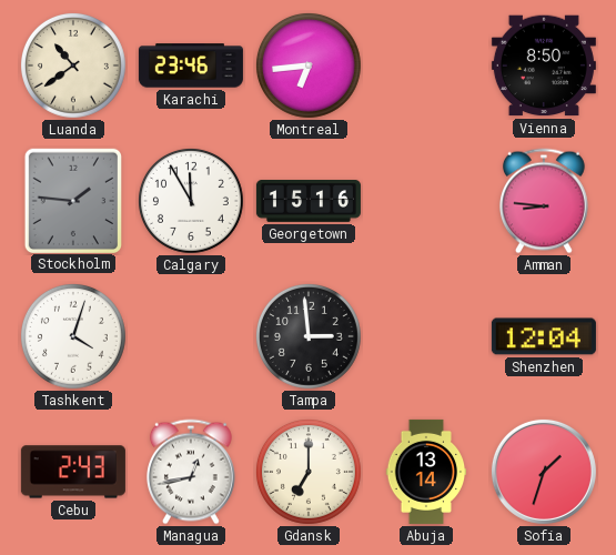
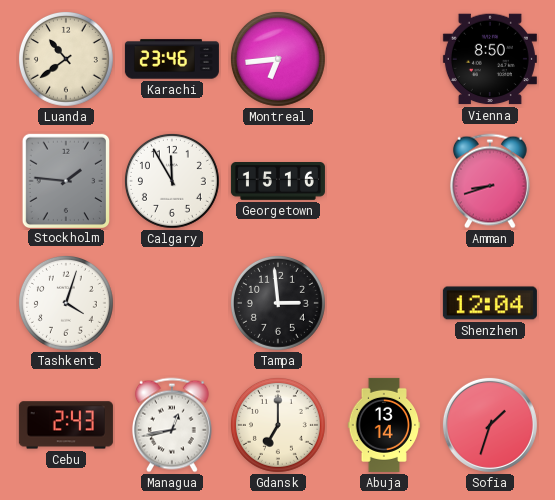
Amman: 8:46 -> 8:42
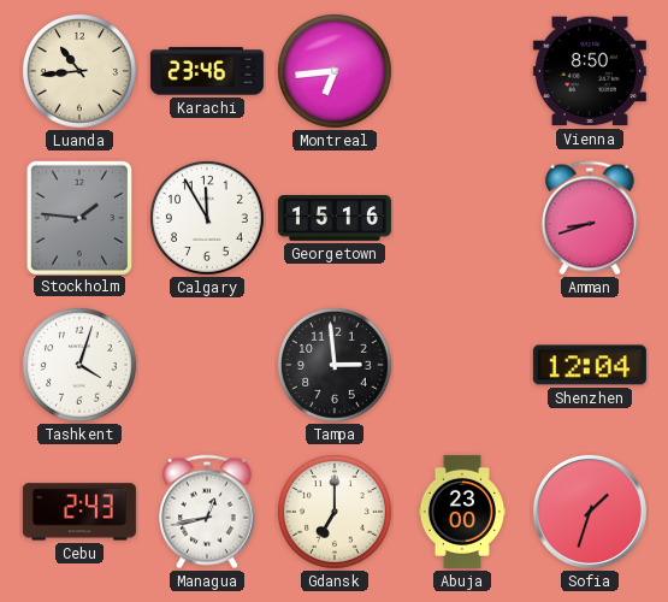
Luanda: 10:39 -> 10:44
Abuja: 13:14 -> 23:00
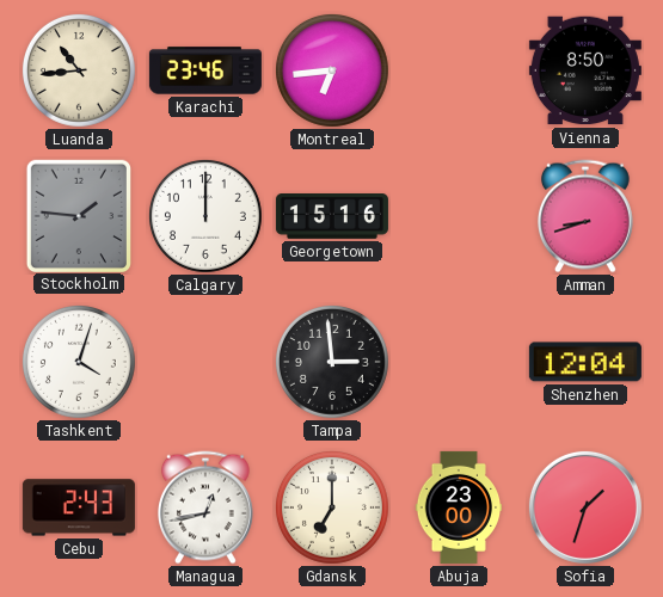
Calgary: 11:55 -> 12:00
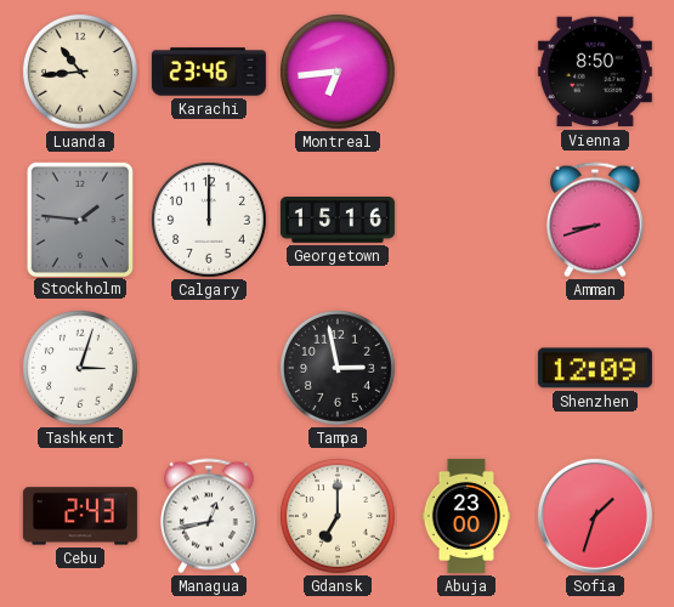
Tashkent: 4:03 -> 3:03
Tampa: 2:59 -> 2:58
Shenzhen: 12:04 -> 12:09
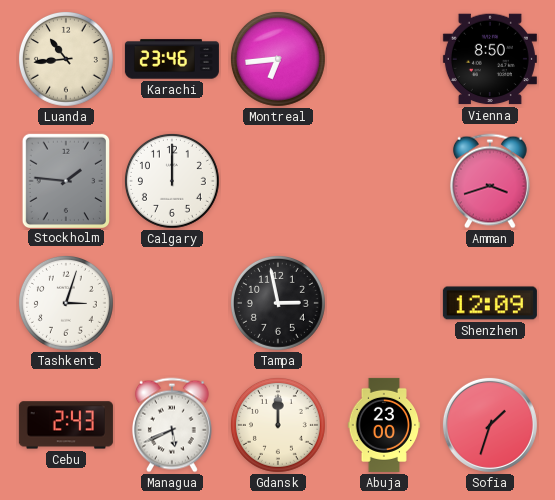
Georgetown: 15:16 -> none
Amman: 8:42 -> 3:42
Managua: 12:43 -> 5:41
Gdansk: 7:00 -> 12:00
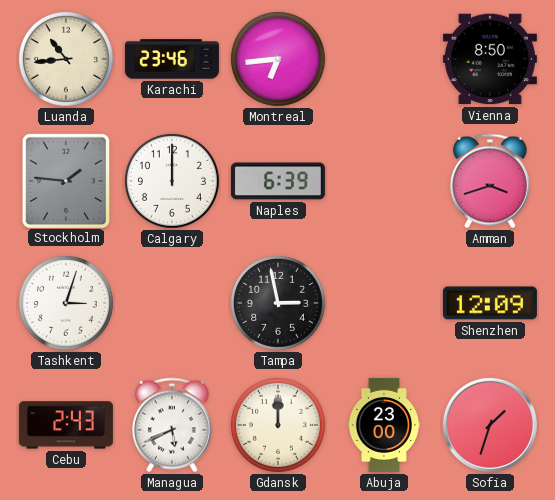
Naples: none -> 6:39
